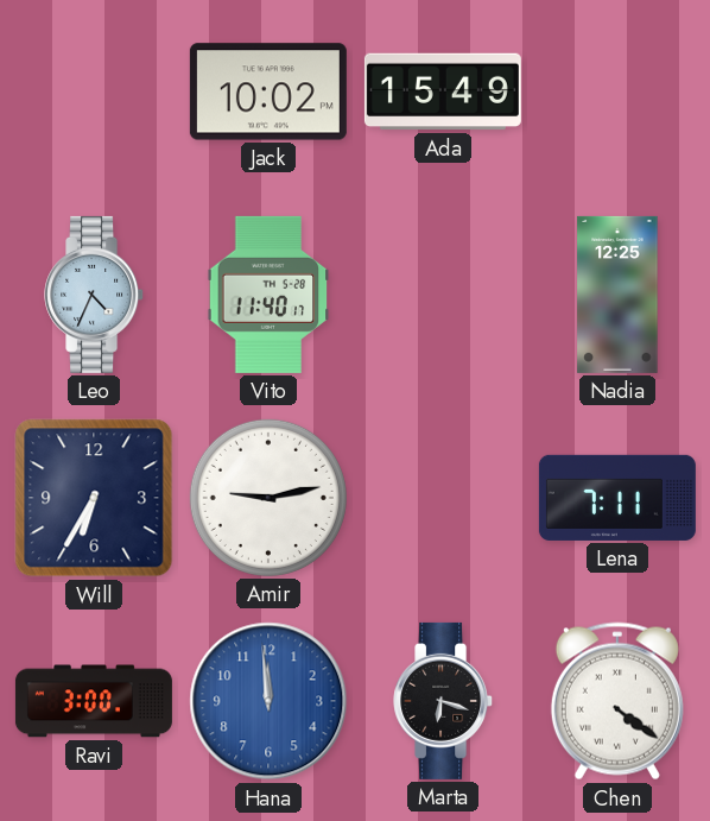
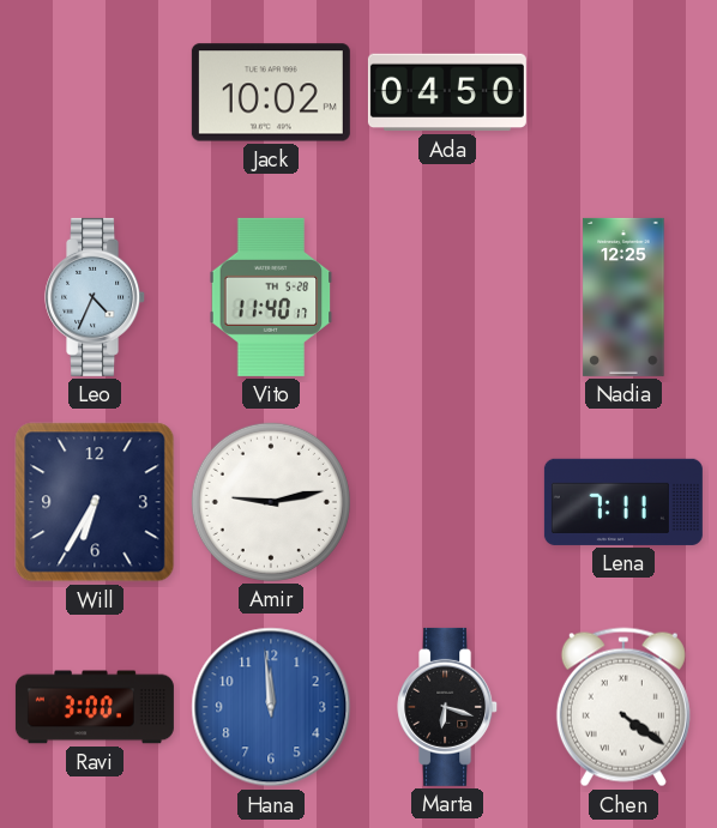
Ada: 15:49 -> 04:50
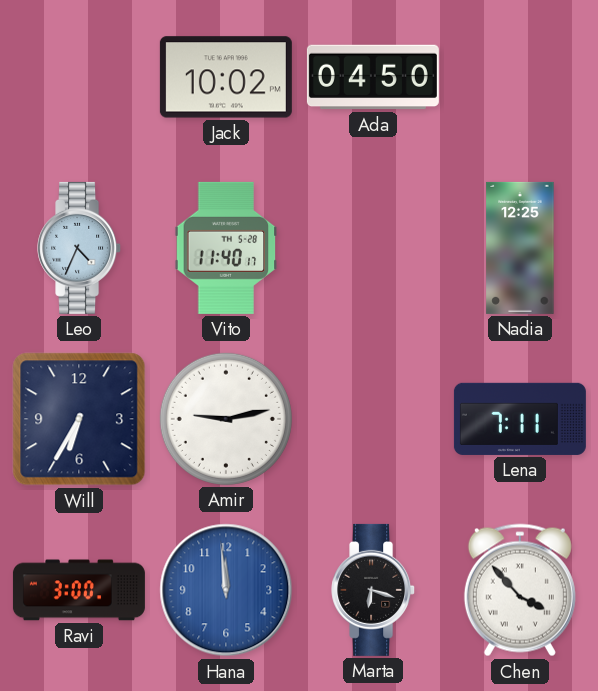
Chen: 4:21 -> 3:53
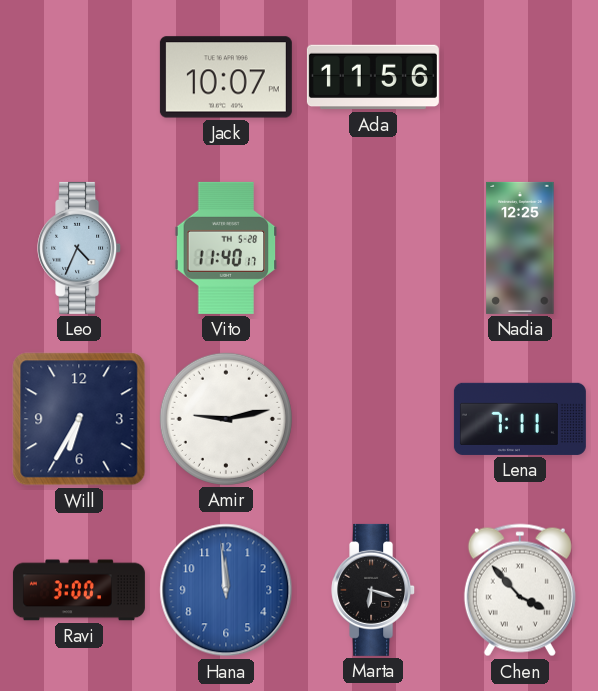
Jack: 10:02 -> 10:07
Ada: 04:50 -> 11:56
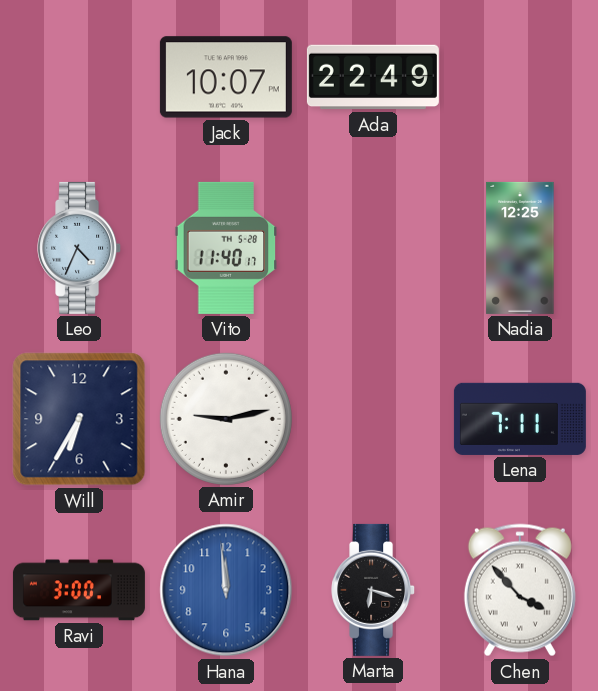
Ada: 11:56 -> 22:49
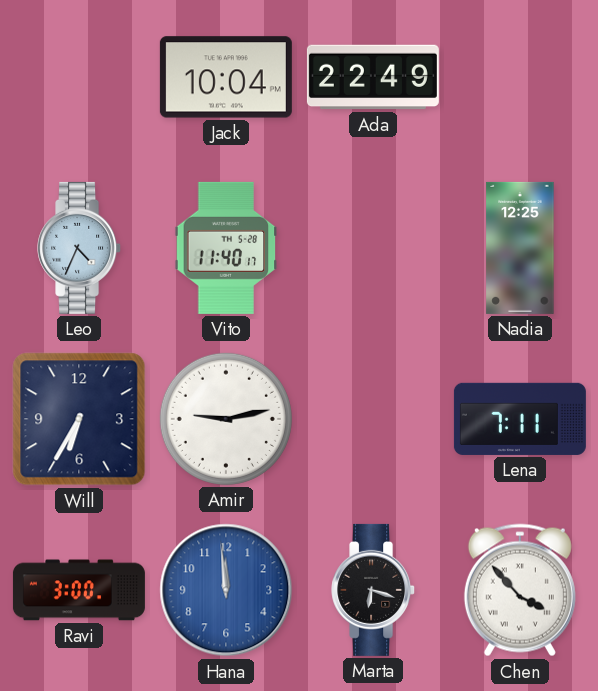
Jack: 10:07 -> 10:04
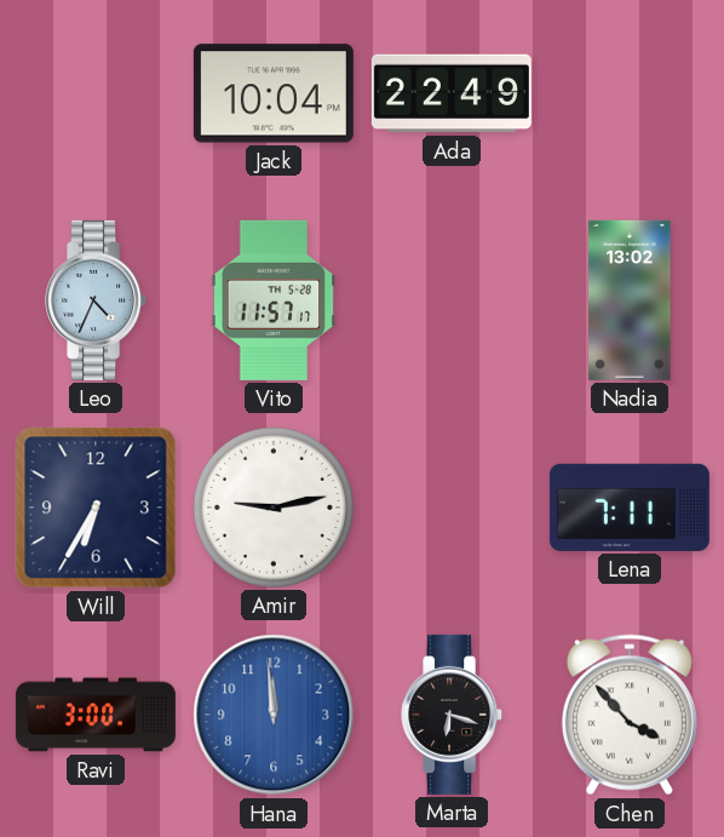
Vito: 11:40 -> 11:57
Nadia: 12:25 -> 13:02
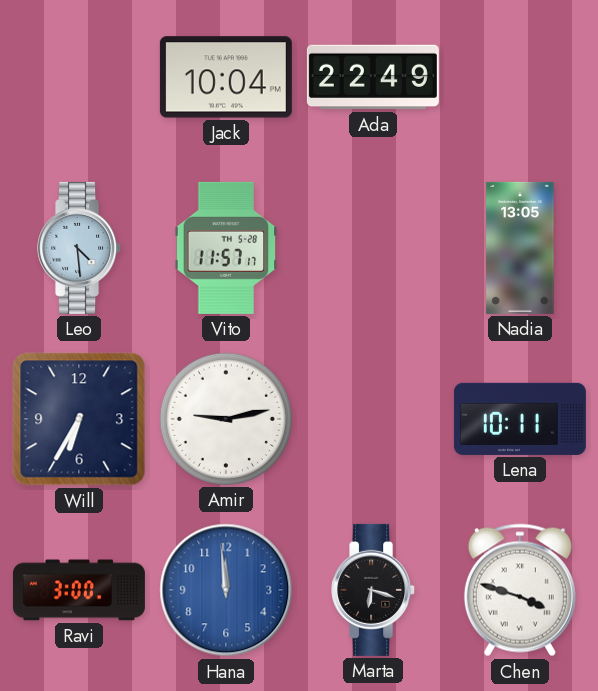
Leo: 4:34 -> 4:29
Nadia: 13:02 -> 13:05
Lena: 7:11 -> 10:11
Chen: 3:53 -> 3:48
